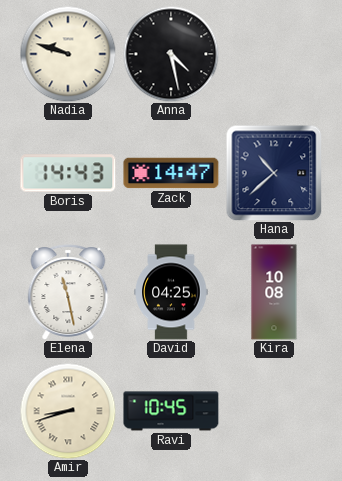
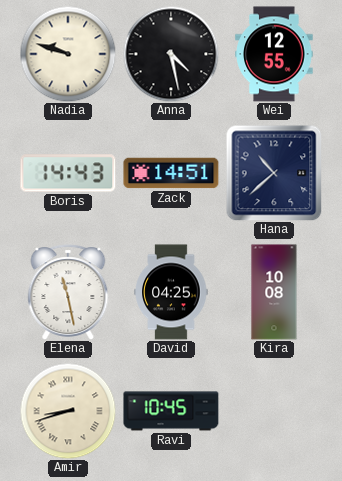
Wei: none -> 12:55
Zack: 14:47 -> 14:51
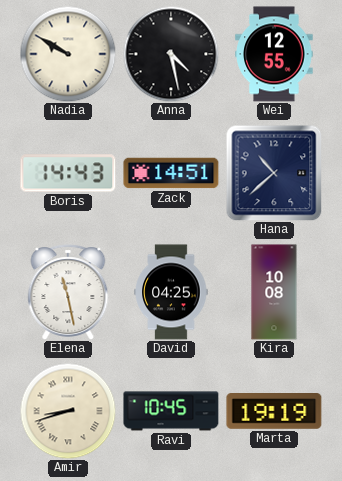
Nadia: 9:48 -> 9:50
Marta: none -> 19:19
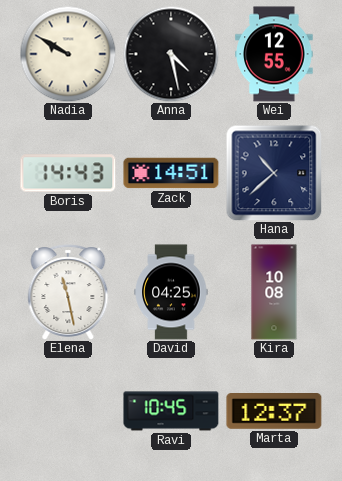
Amir: 8:42 -> none
Marta: 19:19 -> 12:37
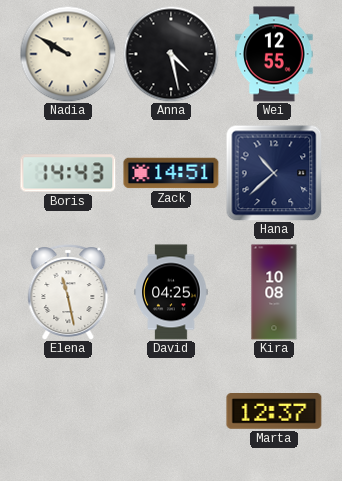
Ravi: 10:45 -> none
